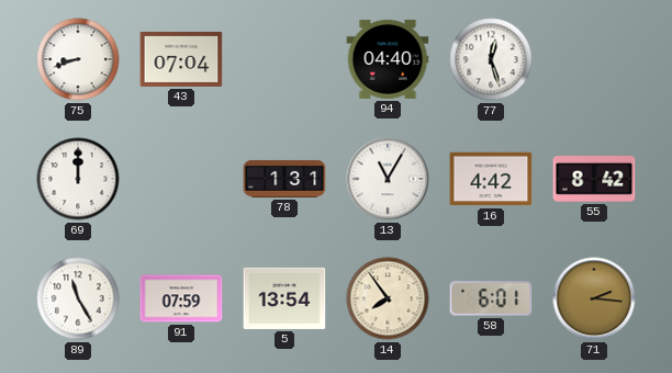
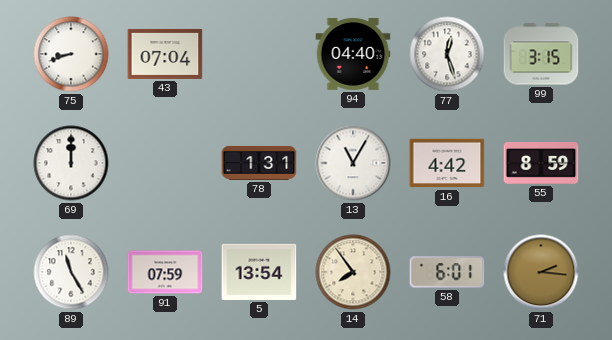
99: none -> 3:15
55: 8:42 -> 8:59
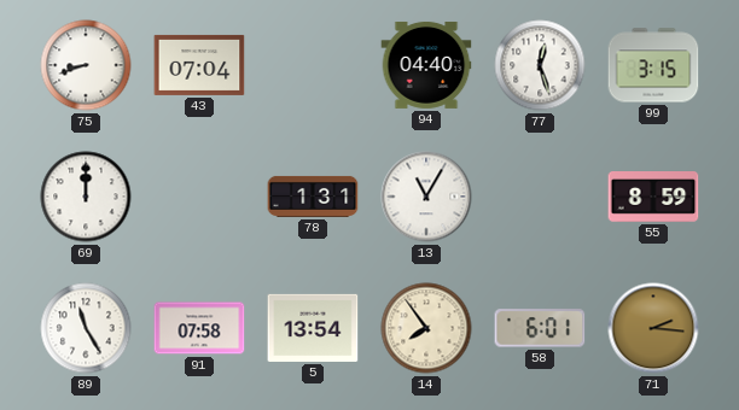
16: 4:42 -> none
91: 07:59 -> 07:58
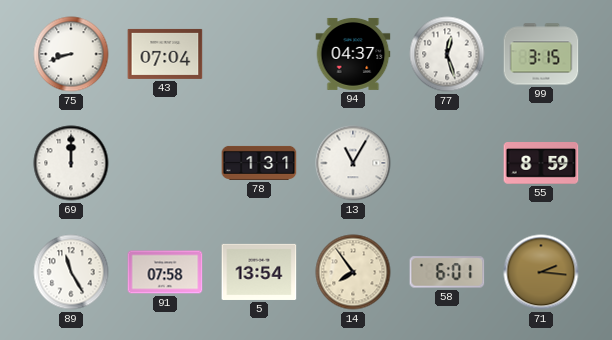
94: 04:40 -> 04:37
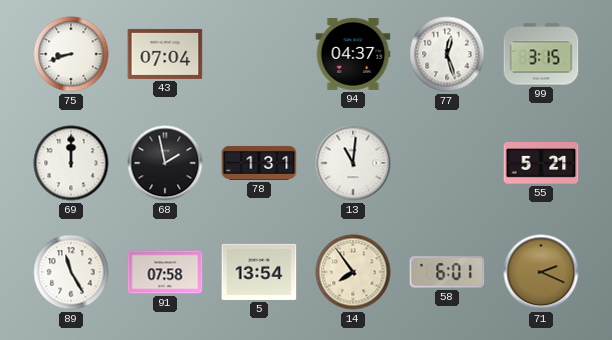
68: none -> 1:58
13: 11:05 -> 11:01
55: 8:59 -> 5:21
71: 2:16 -> 2:19
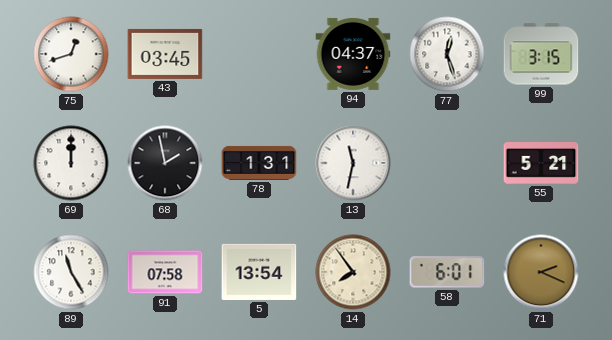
75: 8:42 -> 12:42
43: 07:04 -> 03:45
13: 11:01 -> 11:32
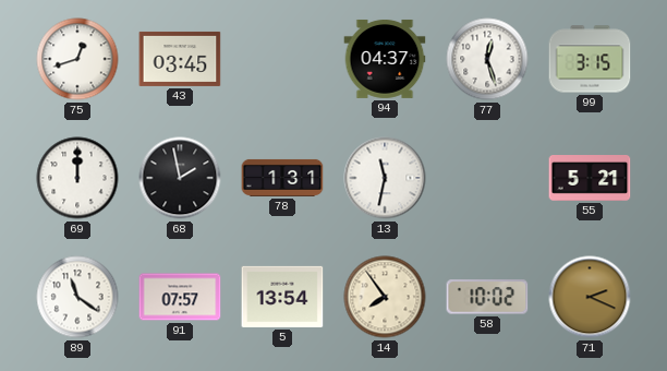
89: 11:25 -> 11:21
91: 07:58 -> 07:57
58: 6:01 -> 10:02
